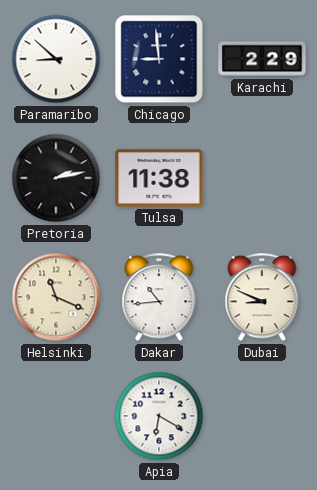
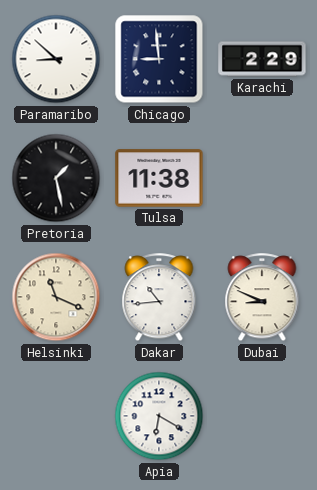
Pretoria: 2:13 -> 1:28
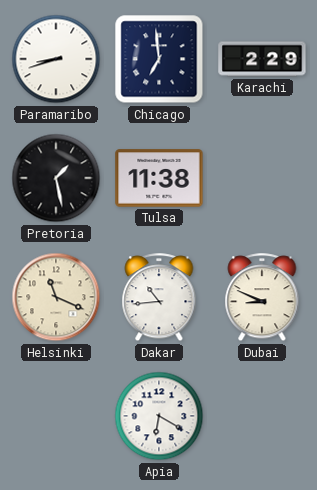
Paramaribo: 8:52 -> 8:42
Chicago: 8:59 -> 6:59
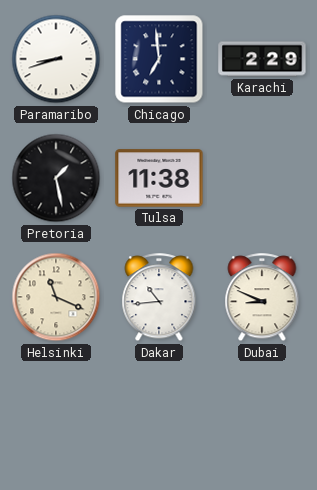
Apia: 6:20 -> none
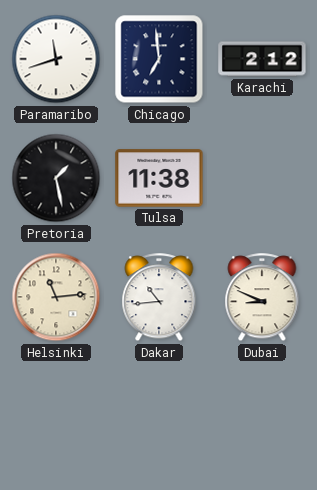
Paramaribo: 8:42 -> 11:42
Karachi: 2:29 -> 2:12
Helsinki: 11:19 -> 11:14
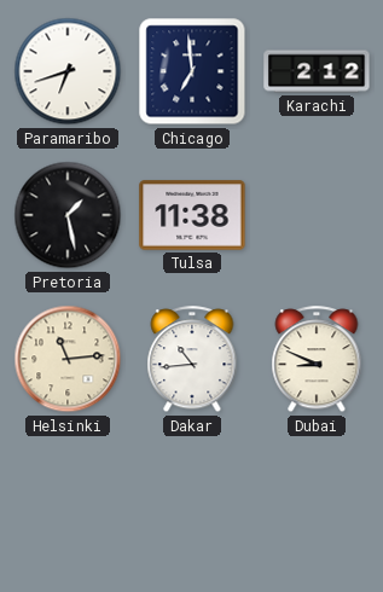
Paramaribo: 11:42 -> 6:42
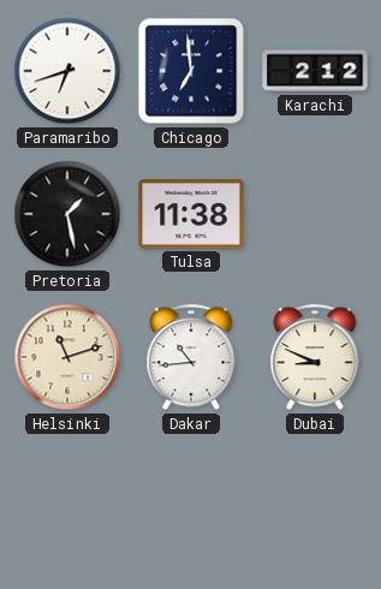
Helsinki: 11:14 -> 11:12
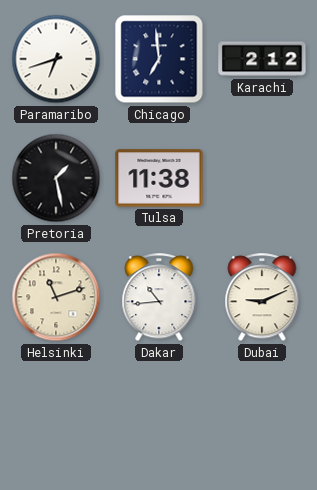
Dubai: 8:49 -> 9:11
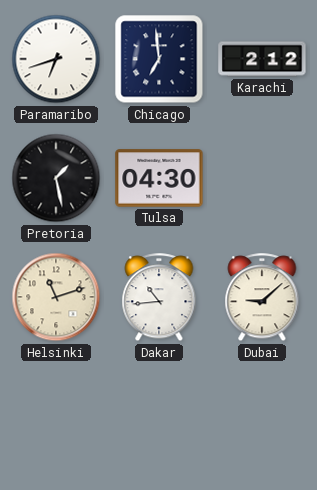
Tulsa: 11:38 -> 04:30
Dubai: 9:11 -> 9:08
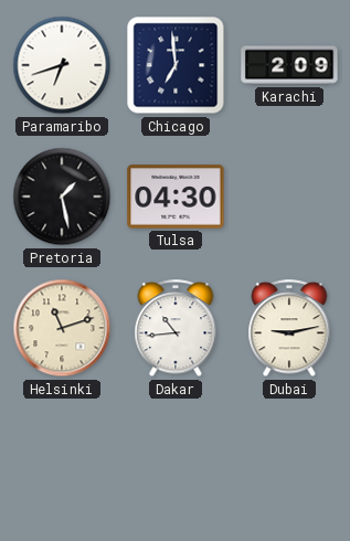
Karachi: 2:12 -> 2:09
Dubai: 9:08 -> 9:13
